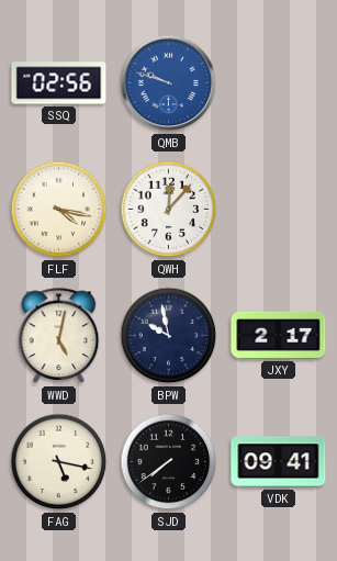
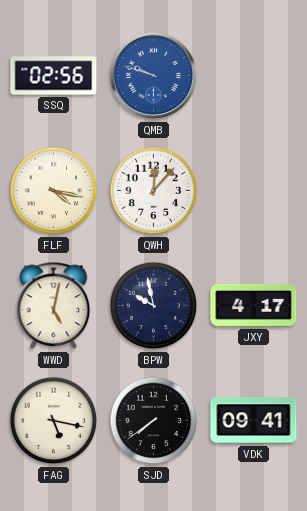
JXY: 2:17 -> 4:17
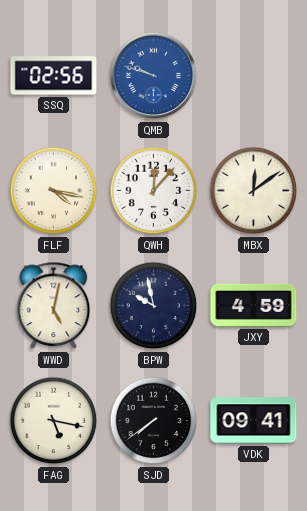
MBX: none -> 12:09
JXY: 4:17 -> 4:59
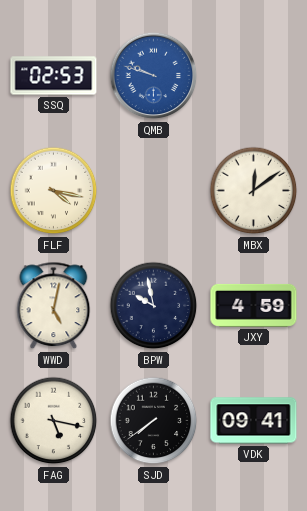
SSQ: 02:56 -> 02:53
QWH: 12:07 -> none
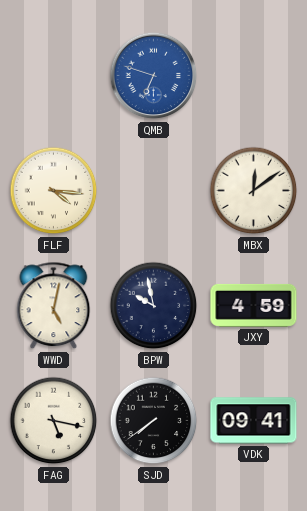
SSQ: 02:53 -> none
QMB: 9:48 -> 6:48
FLF: 4:17 -> 4:16
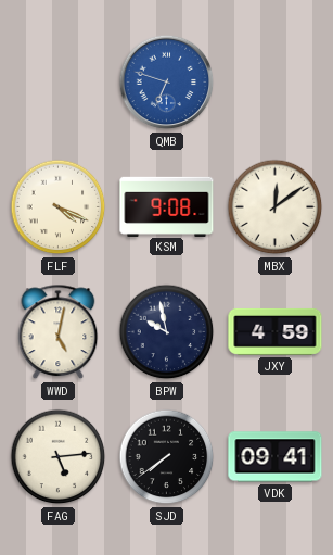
FLF: 4:16 -> 4:19
KSM: none -> 9:08
FAG: 5:17 -> 5:14
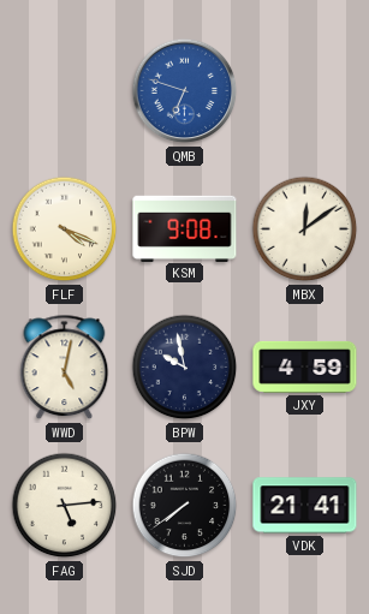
VDK: 09:41 -> 21:41
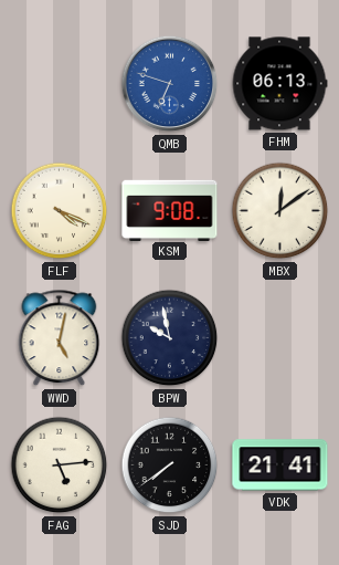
FHM: none -> 06:13
JXY: 4:59 -> none
